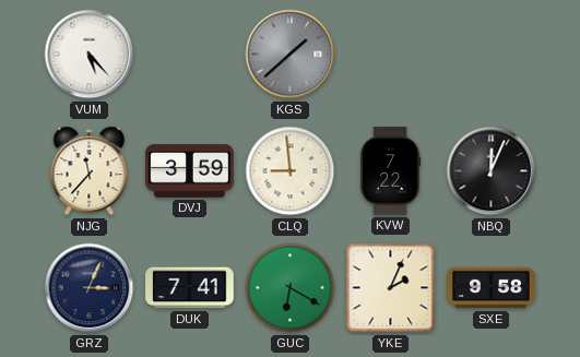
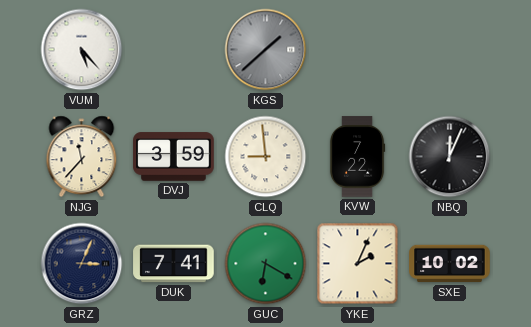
SXE: 9:58 -> 10:02
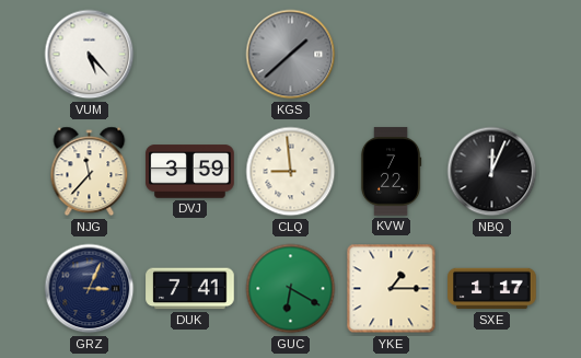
YKE: 2:04 -> 1:15
SXE: 10:02 -> 1:17
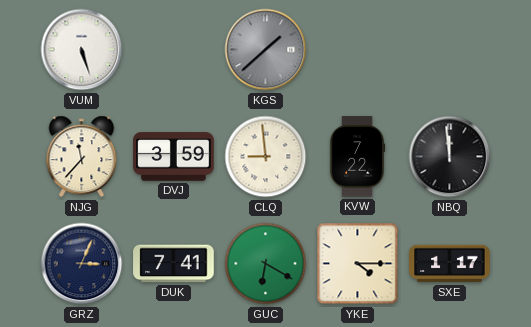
VUM: 5:23 -> 5:27
NBQ: 12:04 -> 11:59
YKE: 1:15 -> 4:15
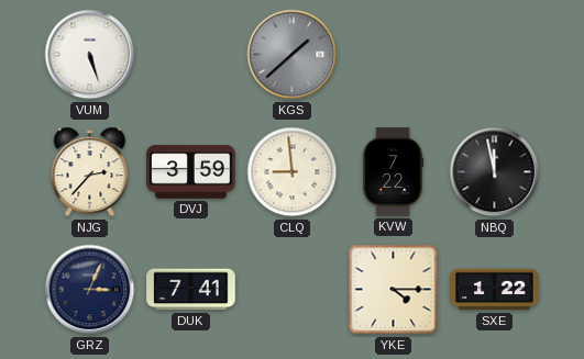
NJG: 11:37 -> 2:37
NBQ: 11:59 -> 11:58
GUC: 6:20 -> none
SXE: 1:17 -> 1:22
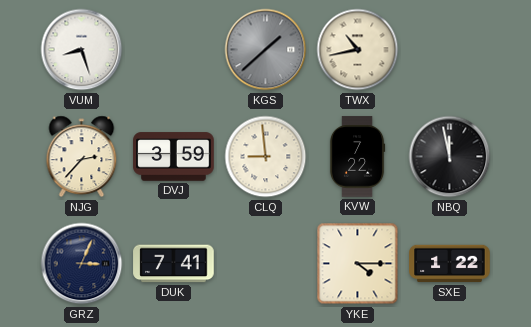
VUM: 5:27 -> 8:27
TWX: none -> 10:43
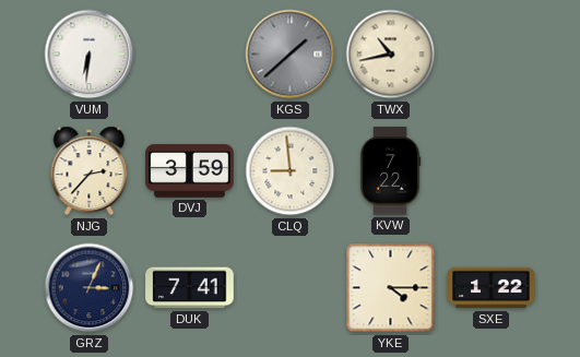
VUM: 8:27 -> 6:31
NBQ: 11:58 -> none
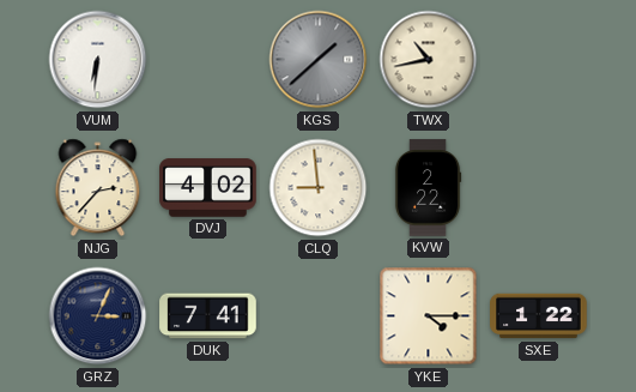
DVJ: 3:59 -> 4:02
KVW: 7:22 -> 2:22
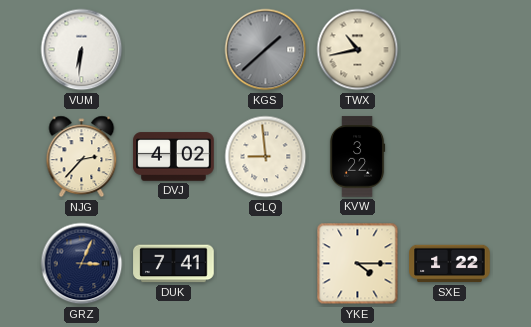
KVW: 2:22 -> 3:22
